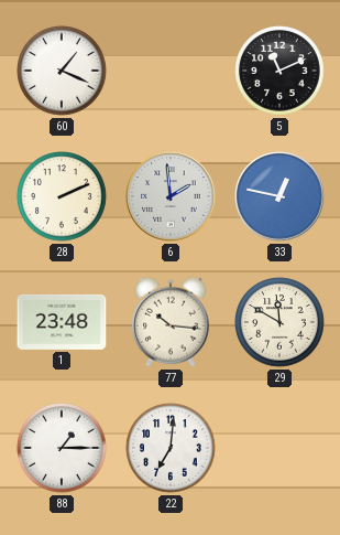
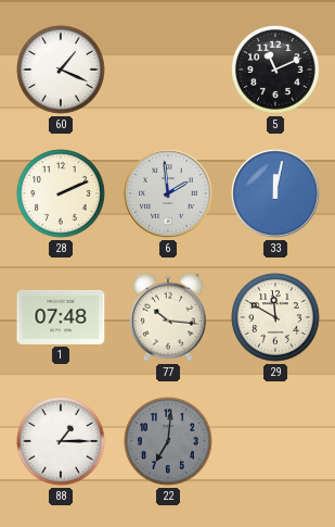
33: 12:47 -> 12:02
1: 23:48 -> 07:48
22 dial: white -> grey
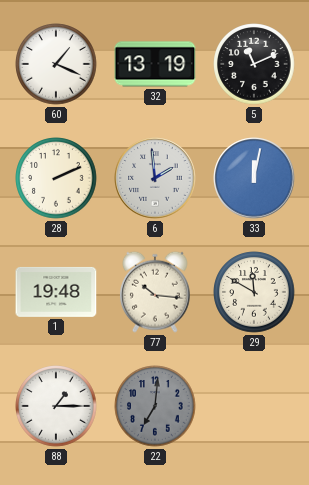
32: none -> 13:19
1: 07:48 -> 19:48
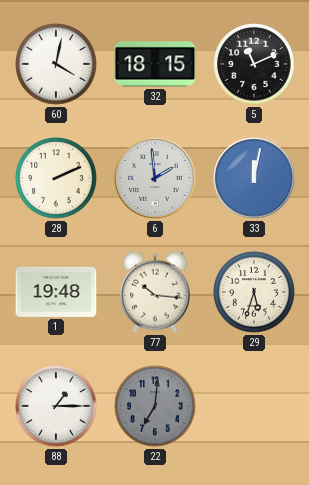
60: 1:19 -> 4:02
32: 13:19 -> 18:15
29: 11:50 -> 5:33
